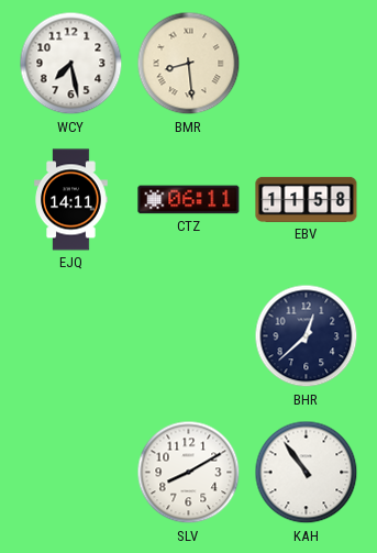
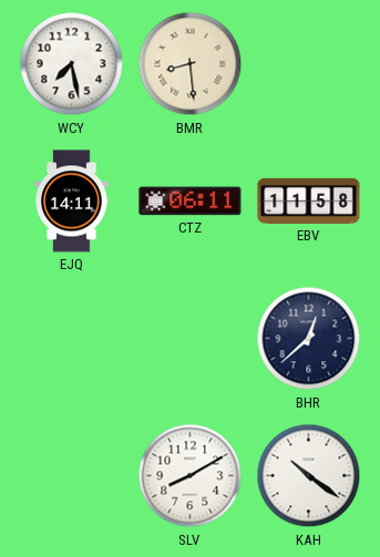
KAH: 10:54 -> 10:21
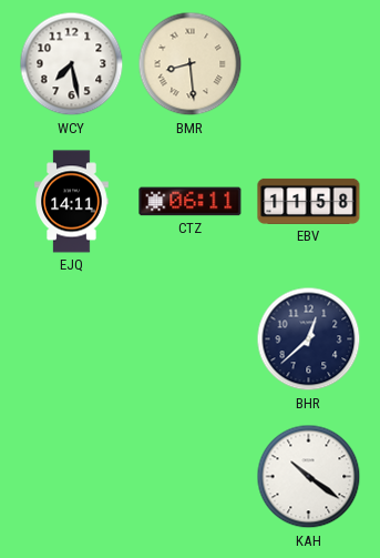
SLV: 8:10 -> none
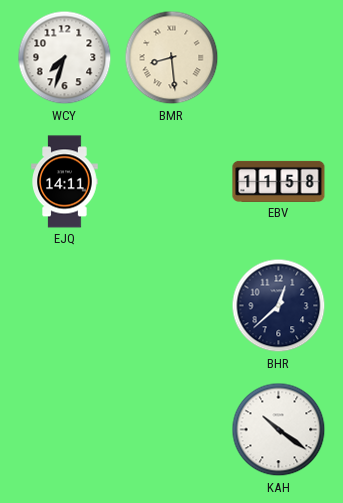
WCY: 7:28 -> 7:33
CTZ: 06:11 -> none
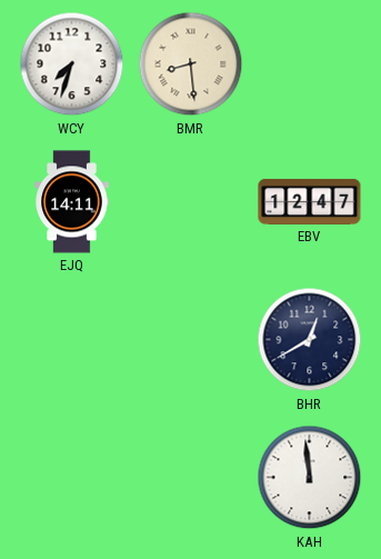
EBV: 11:58 -> 12:47
BHR: 12:38 -> 12:40
KAH: 10:21 -> 11:59
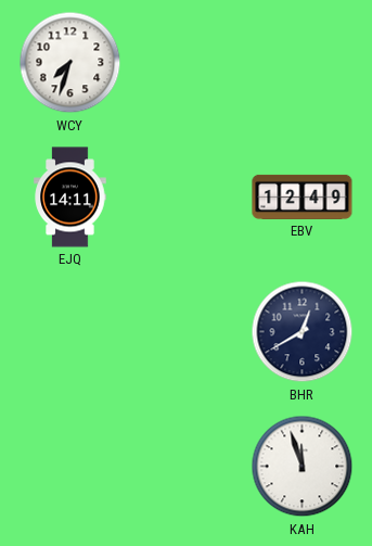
BMR: 8:29 -> none
EBV: 12:47 -> 12:49
KAH: 11:59 -> 11:57
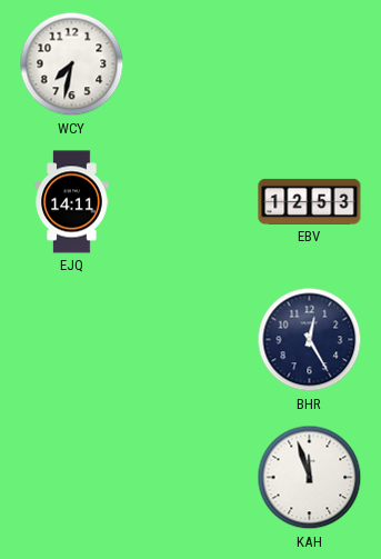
WCY: 7:33 -> 7:32
EBV: 12:49 -> 12:53
BHR: 12:40 -> 12:25
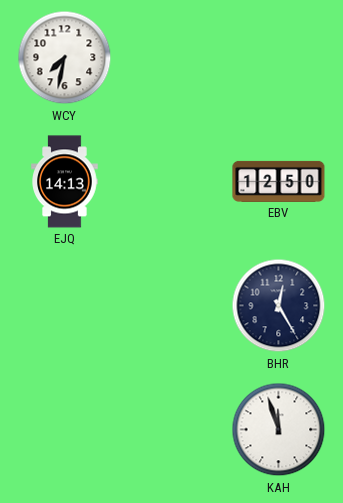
EJQ: 14:11 -> 14:13
EBV: 12:53 -> 12:50
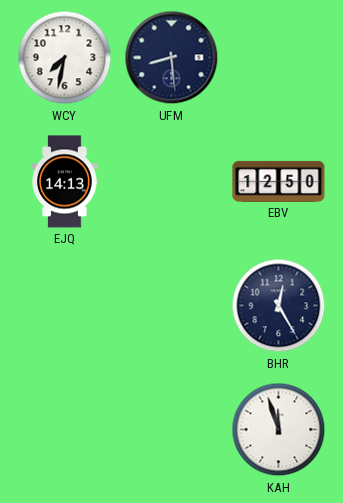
UFM: none -> 8:29
